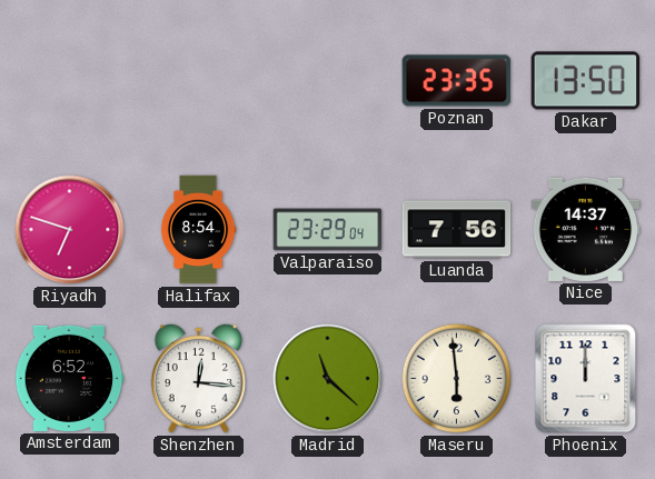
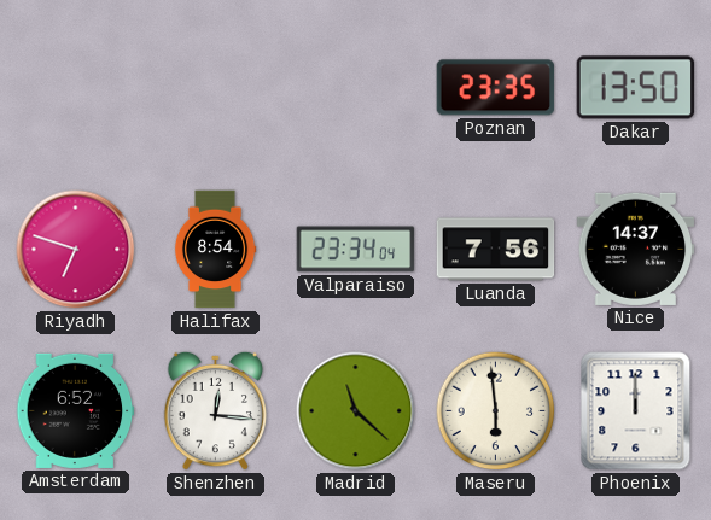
Valparaiso: 23:29 -> 23:34
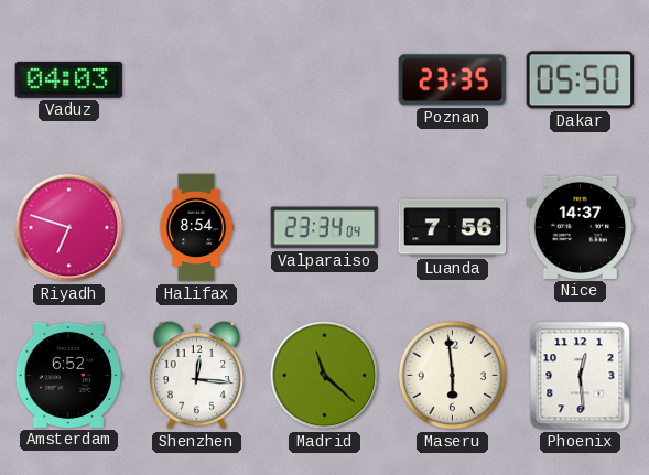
Vaduz: none -> 04:03
Dakar: 13:50 -> 05:50
Phoenix: 12:00 -> 12:29
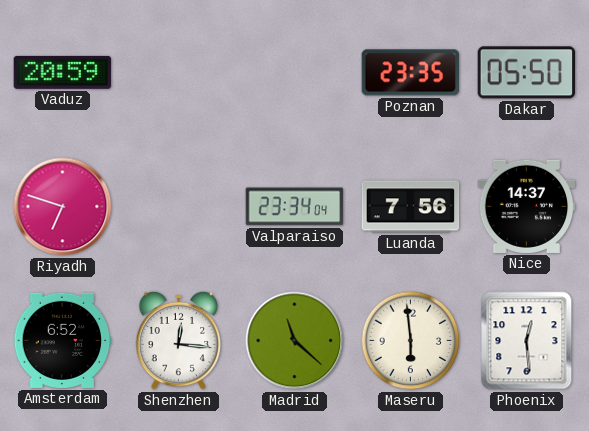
Vaduz: 04:03 -> 20:59
Halifax: 8:54 -> none
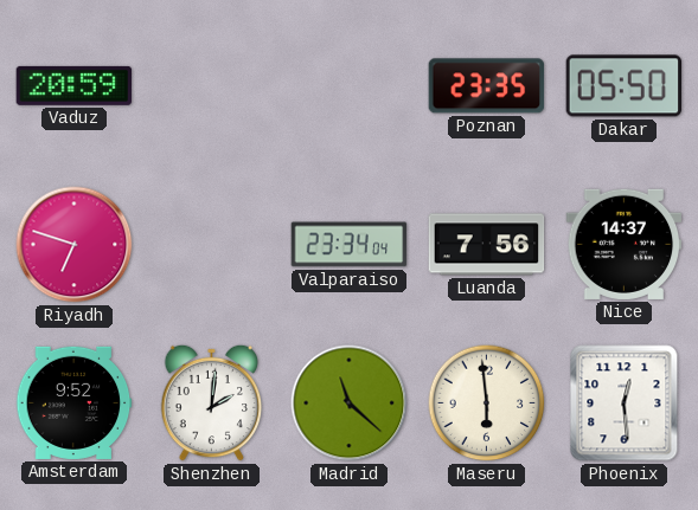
Amsterdam: 6:52 -> 9:52
Shenzhen: 12:16 -> 2:01
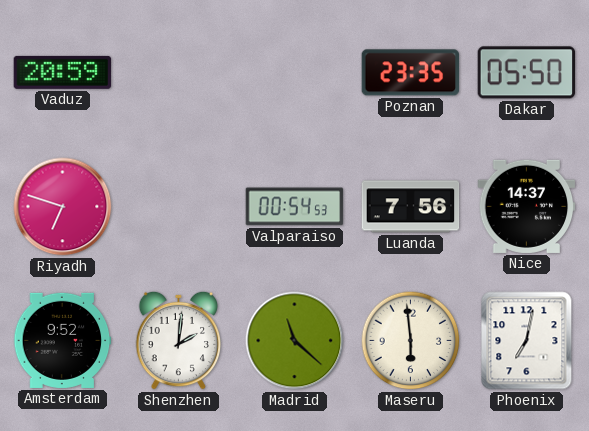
Valparaiso: 23:34 -> 00:54
Phoenix: 12:29 -> 7:02
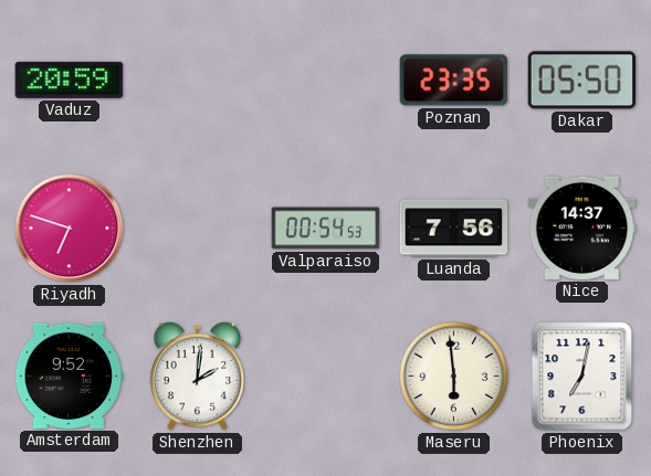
Madrid: 11:22 -> none
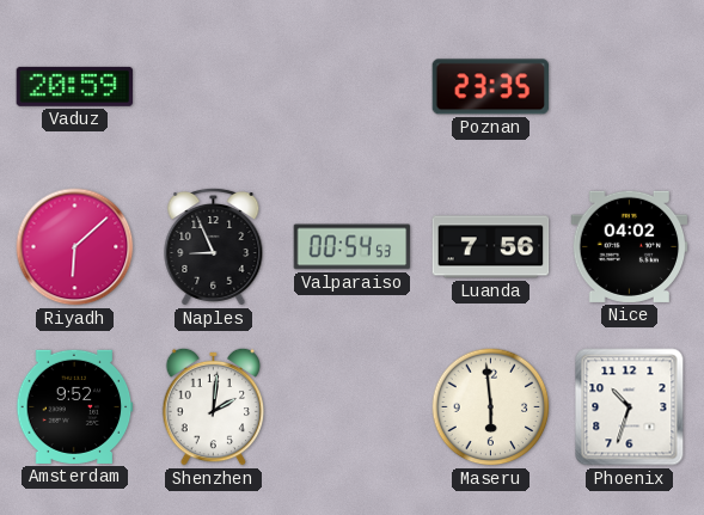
Dakar: 05:50 -> none
Riyadh: 6:48 -> 6:08
Naples: none -> 8:56
Nice: 14:37 -> 04:02
Phoenix: 7:02 -> 10:33
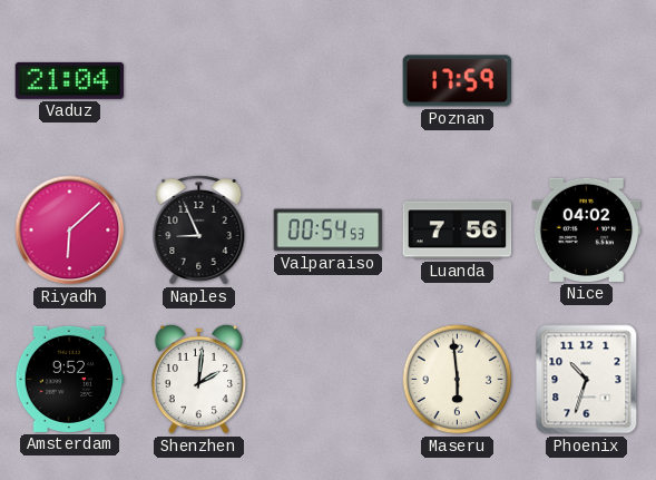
Vaduz: 20:59 -> 21:04
Poznan: 23:35 -> 17:59
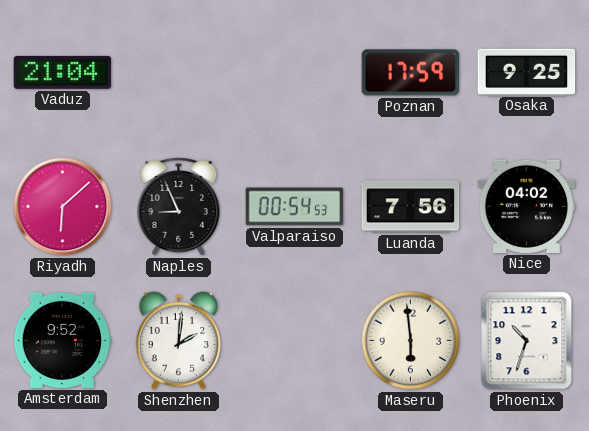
Osaka: none -> 9:25
